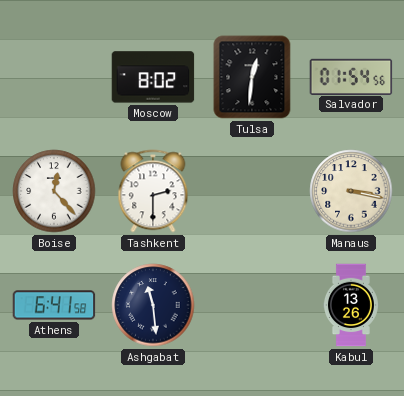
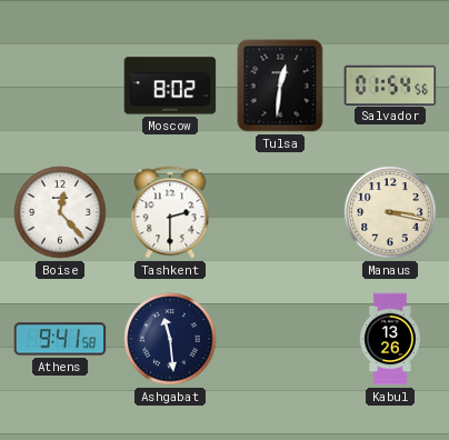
Athens: 6:41 -> 9:41
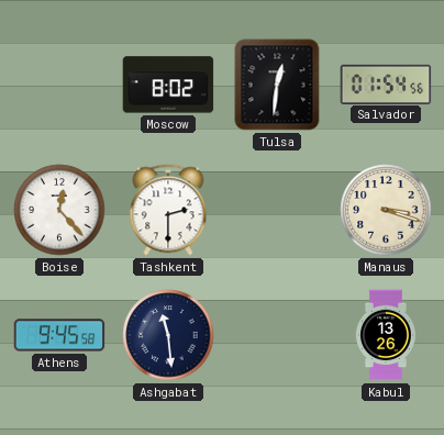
Manaus: 3:17 -> 3:18
Athens: 9:41 -> 9:45
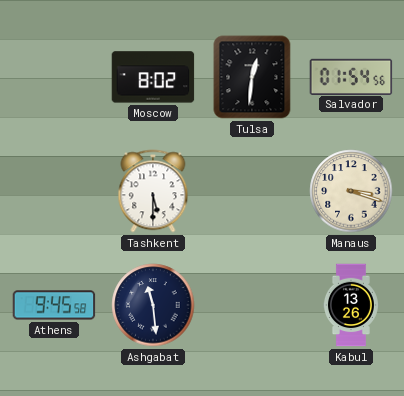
Boise: 12:23 -> none
Tashkent: 2:30 -> 5:30
